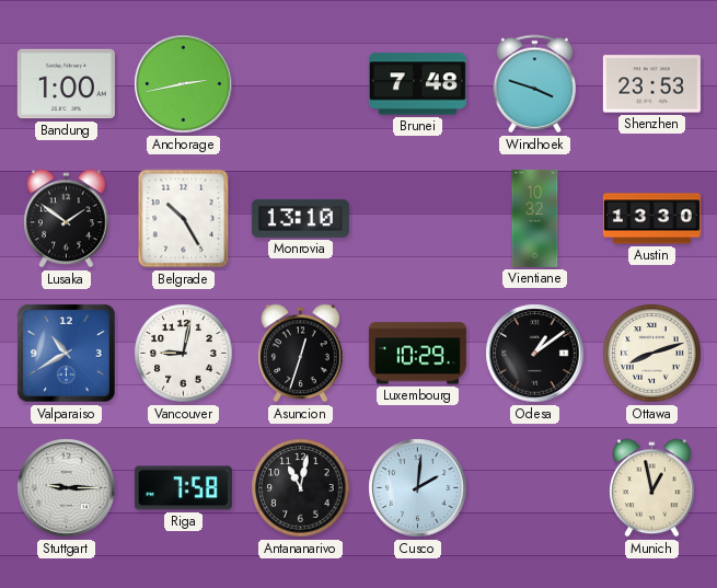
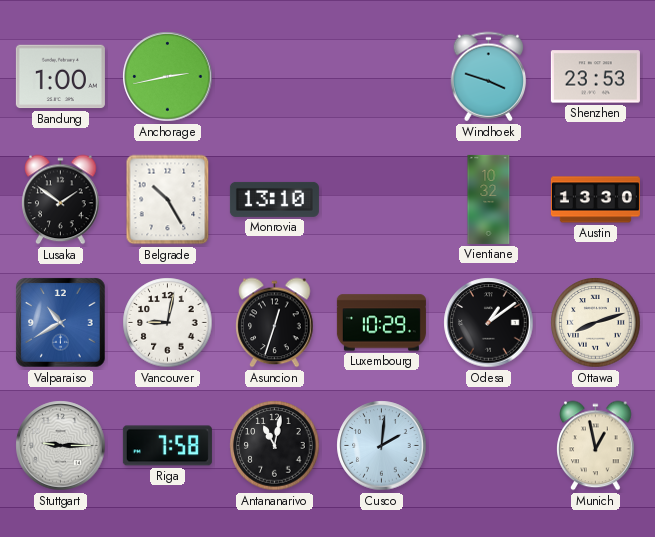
Brunei: 7:48 -> none
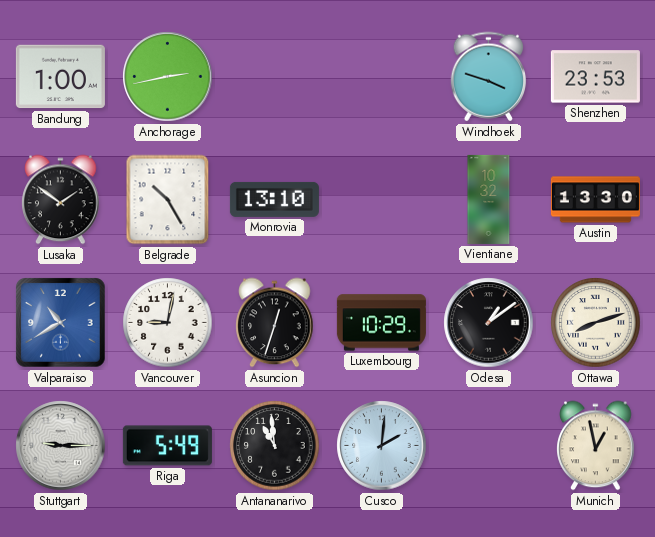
Riga: 7:58 -> 5:49
Antananarivo: 11:02 -> 10:59
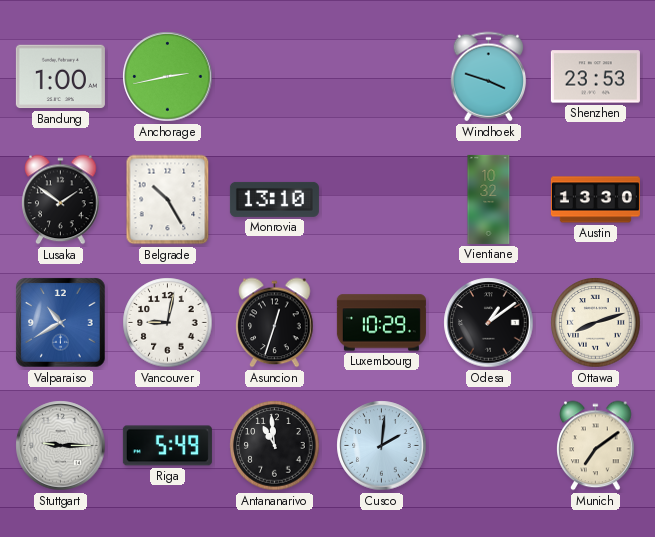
Munich: 12:58 -> 7:09
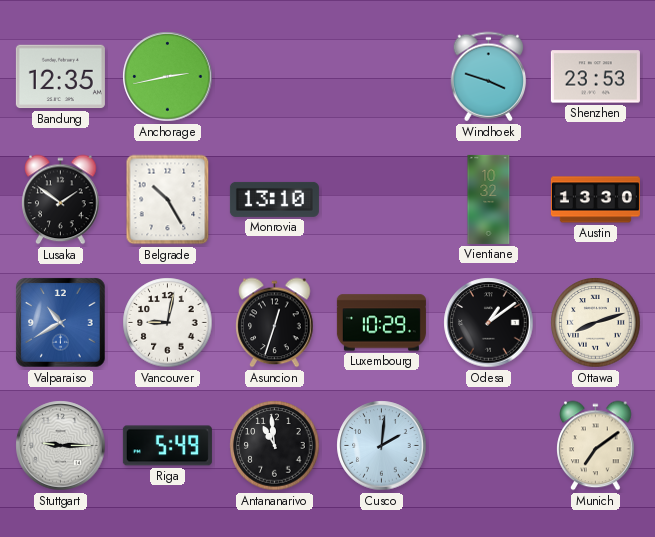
Bandung: 1:00 -> 12:35
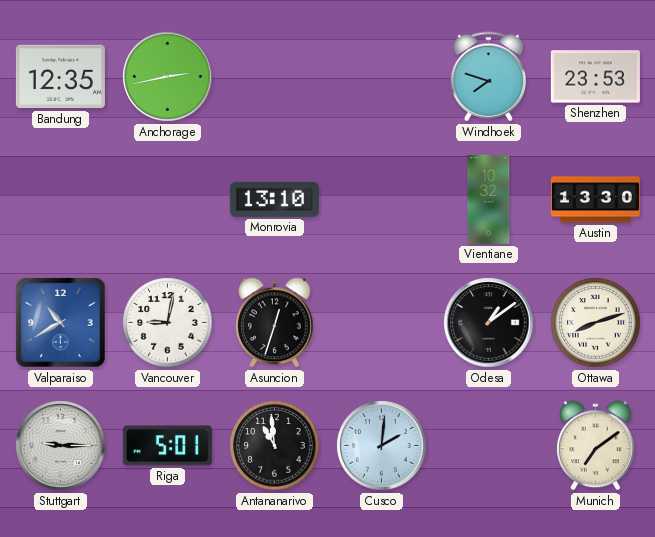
Windhoek: 3:48 -> 7:48
Lusaka: 1:51 -> none
Belgrade: 10:25 -> none
Luxembourg: 10:29 -> none
Riga: 5:49 -> 5:01
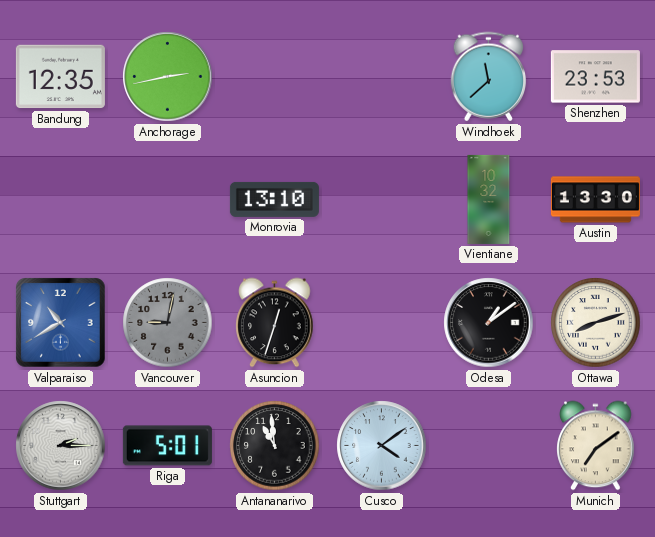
Windhoek: 7:48 -> 11:38
Vancouver dial: white -> grey
Stuttgart: 9:15 -> 2:15
Cusco: 2:01 -> 4:09
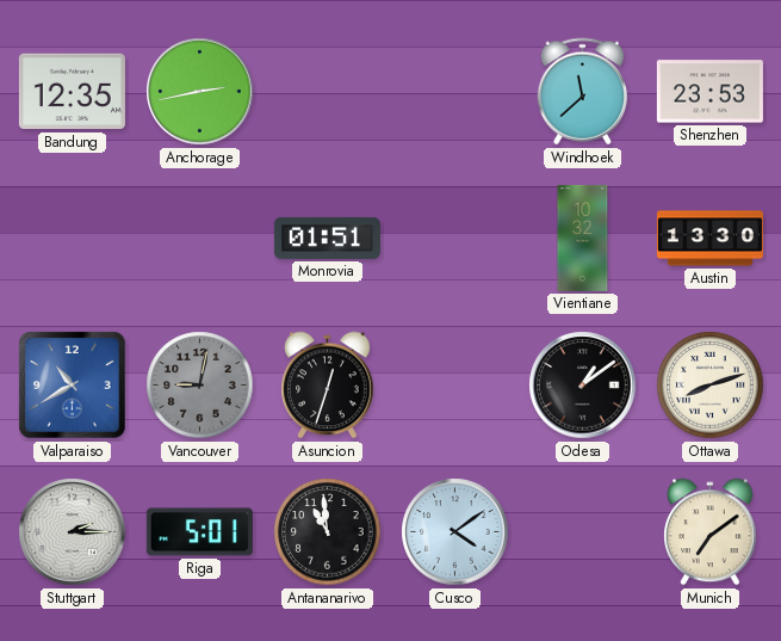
Monrovia: 13:10 -> 01:51
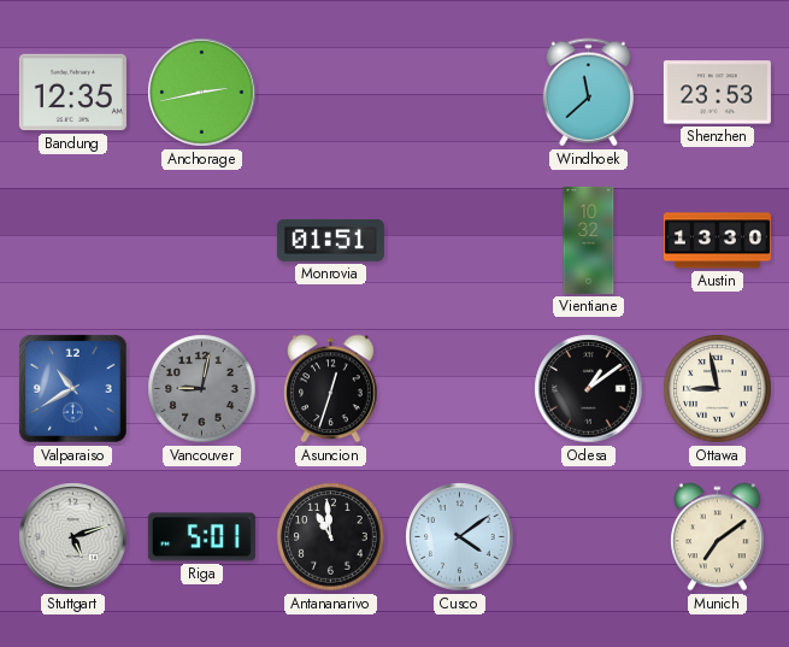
Ottawa: 8:12 -> 8:58
Stuttgart: 2:15 -> 5:12
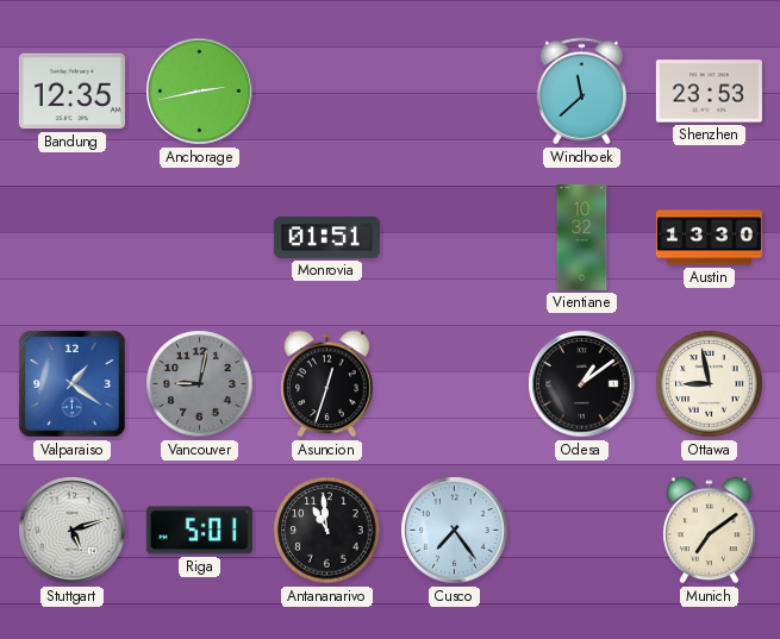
Valparaiso: 10:40 -> 1:21
Cusco: 4:09 -> 7:24
